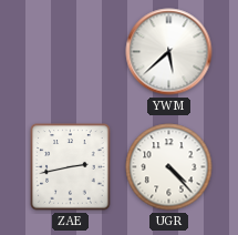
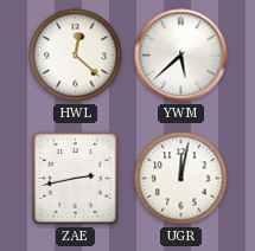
HWL: none -> 12:22
UGR: 4:23 -> 12:02
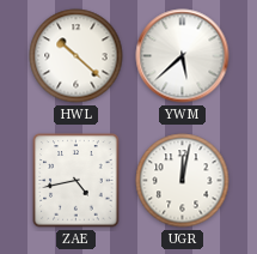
HWL: 12:22 -> 10:22
ZAE: 2:43 -> 4:43
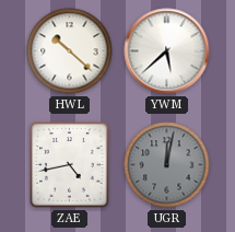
UGR dial: white -> grey
